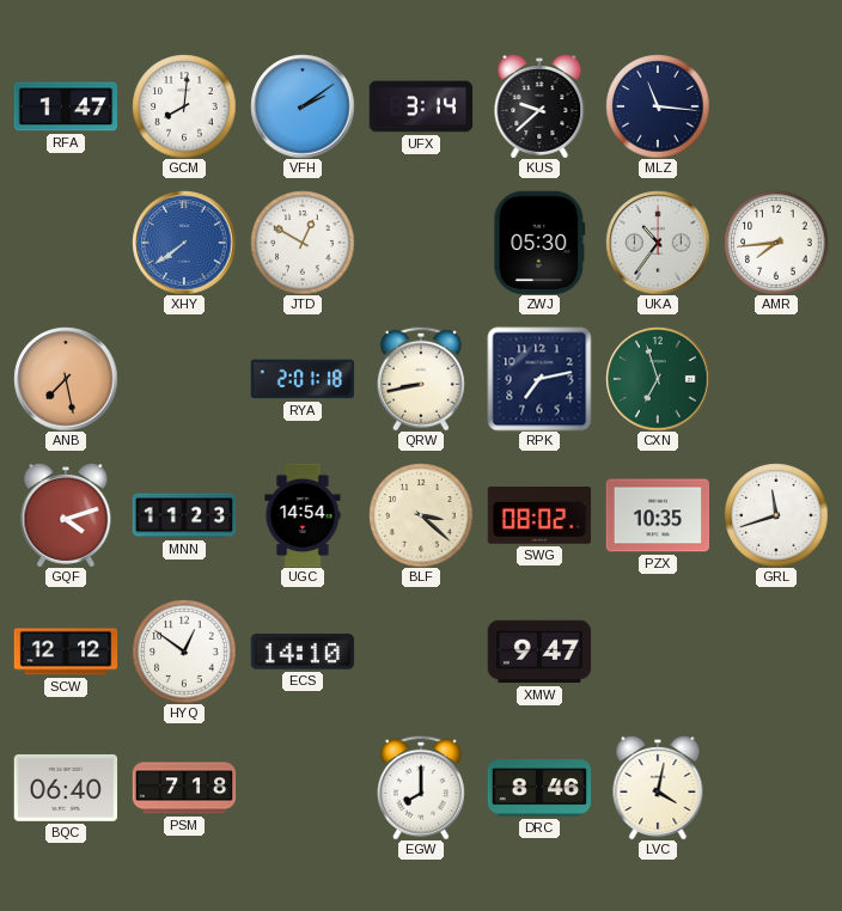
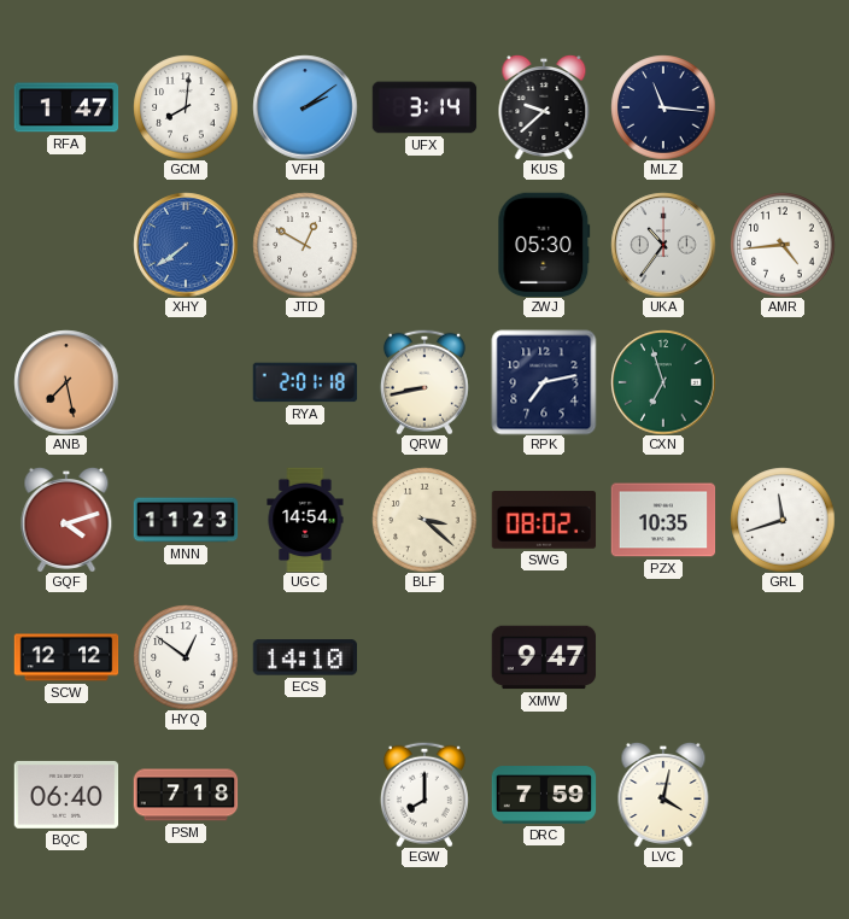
AMR: 7:44 -> 4:44
DRC: 8:46 -> 7:59
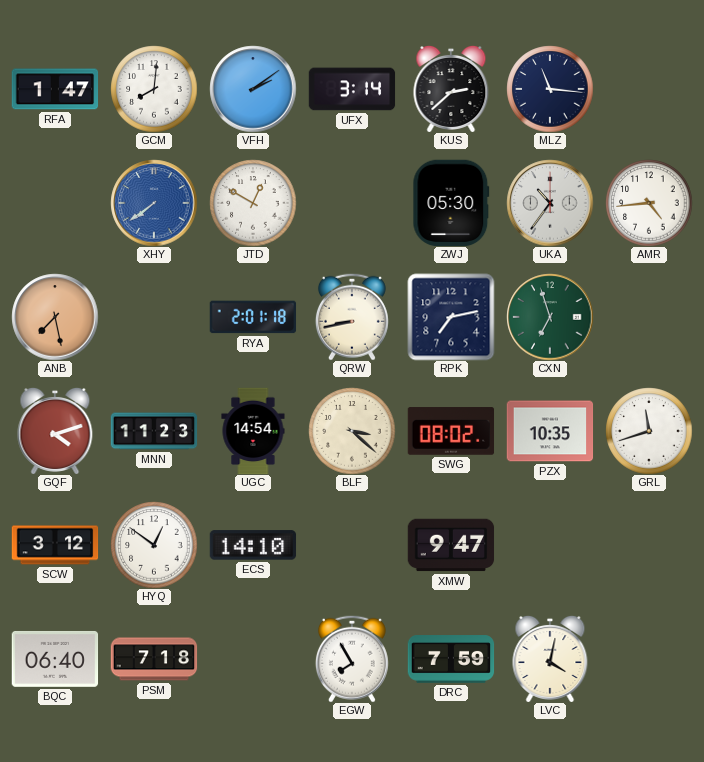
KUS: 9:38 -> 2:38
SCW: 12:12 -> 3:12
EGW: 8:00 -> 7:55
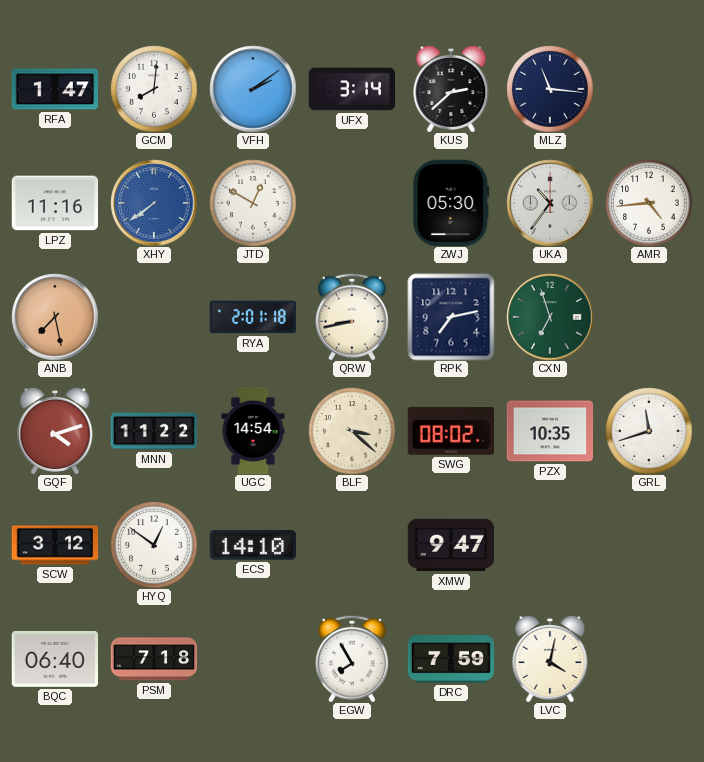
LPZ: none -> 11:16
MNN: 11:23 -> 11:22
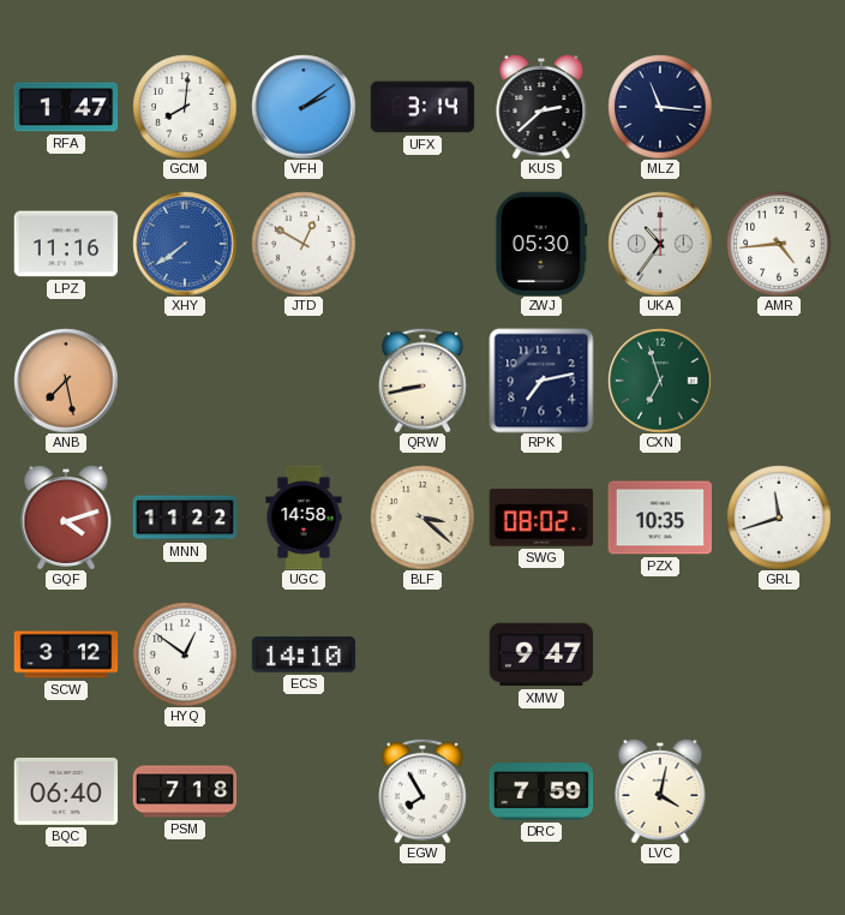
RYA: 2:01 -> none
UGC: 14:54 -> 14:58
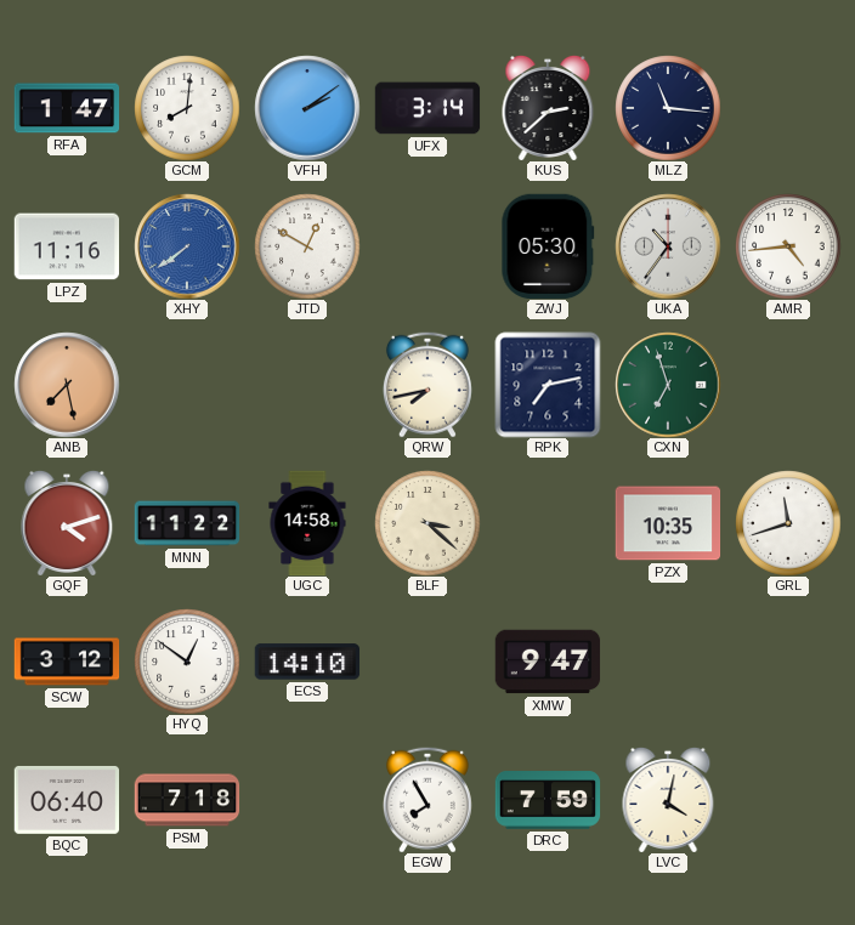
QRW: 8:43 -> 7:43
SWG: 08:02 -> none
